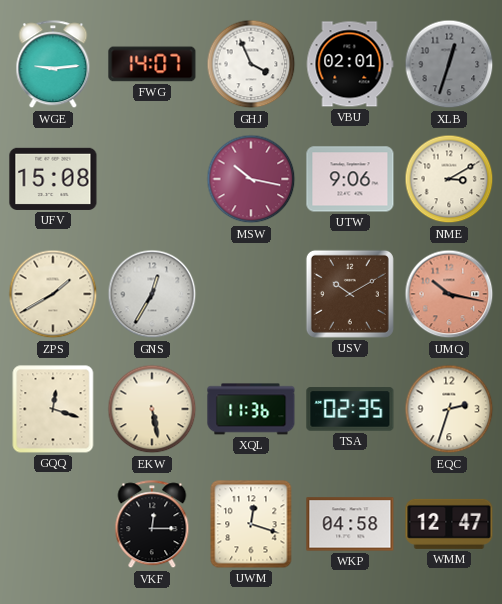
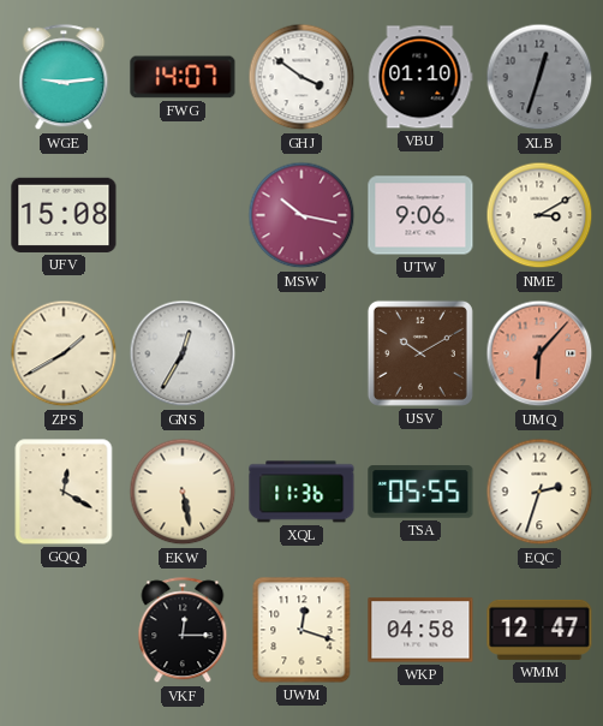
GHJ: 3:56 -> 3:51
VBU: 02:01 -> 01:10
UMQ: 10:17 -> 6:07
GQQ: 12:18 -> 12:20
TSA: 02:35 -> 05:55
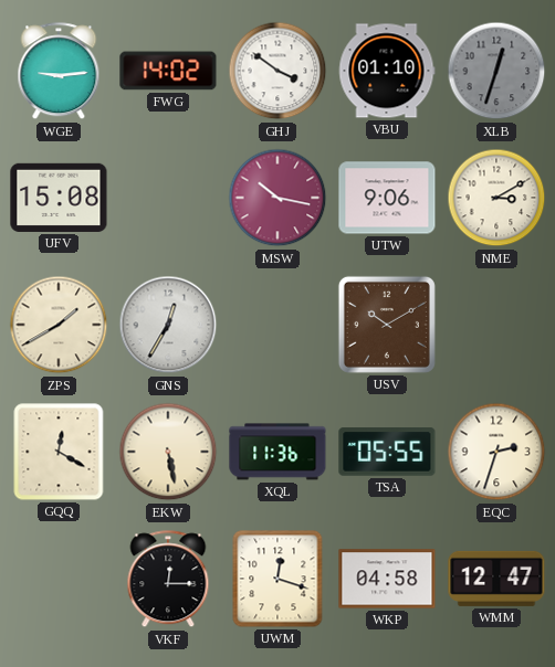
FWG: 14:07 -> 14:02
UMQ: 6:07 -> none
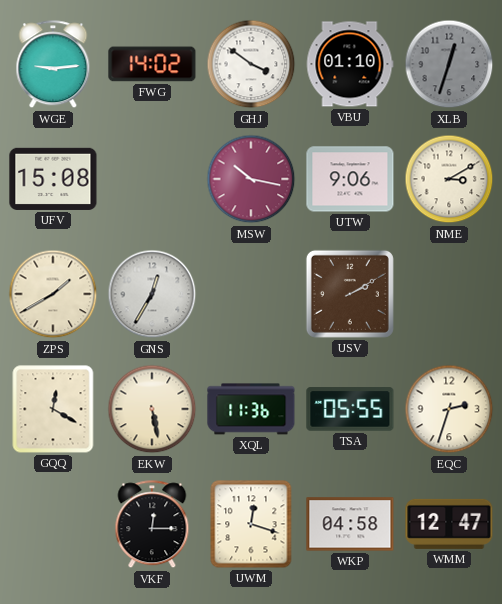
USV: 10:10 -> 2:10
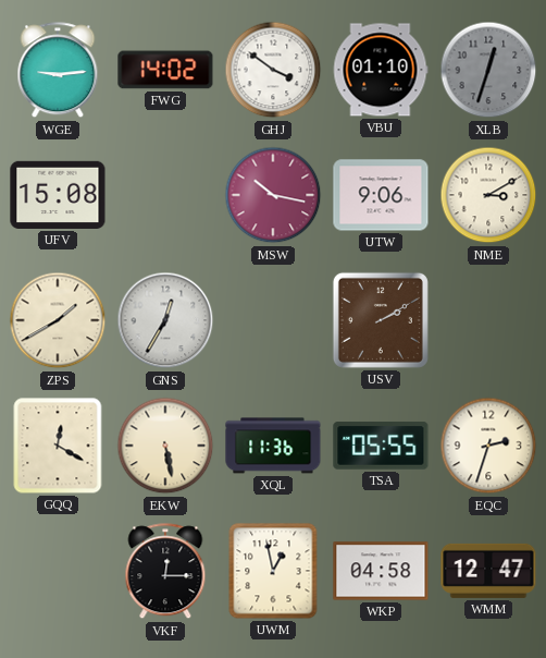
UWM: 12:18 -> 12:58
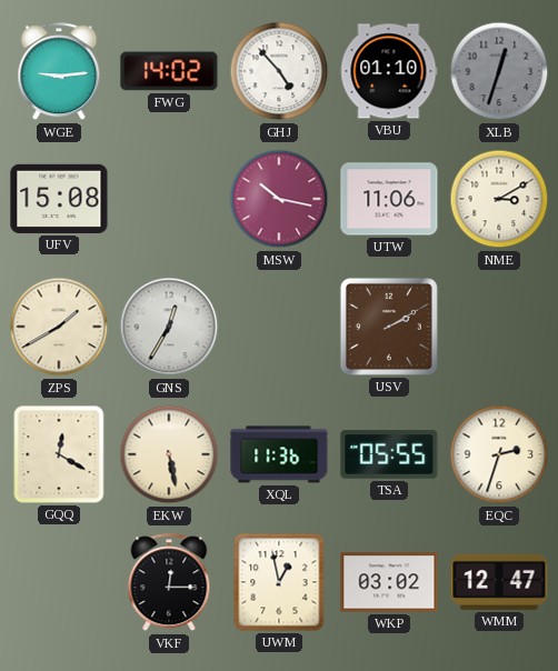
GHJ: 3:51 -> 4:53
UTW: 9:06 -> 11:06
WKP: 04:58 -> 03:02
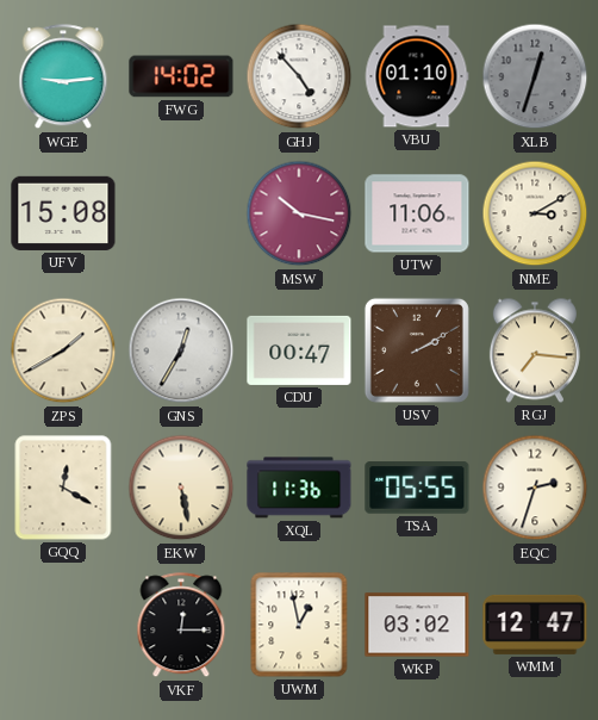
CDU: none -> 00:47
RGJ: none -> 7:16
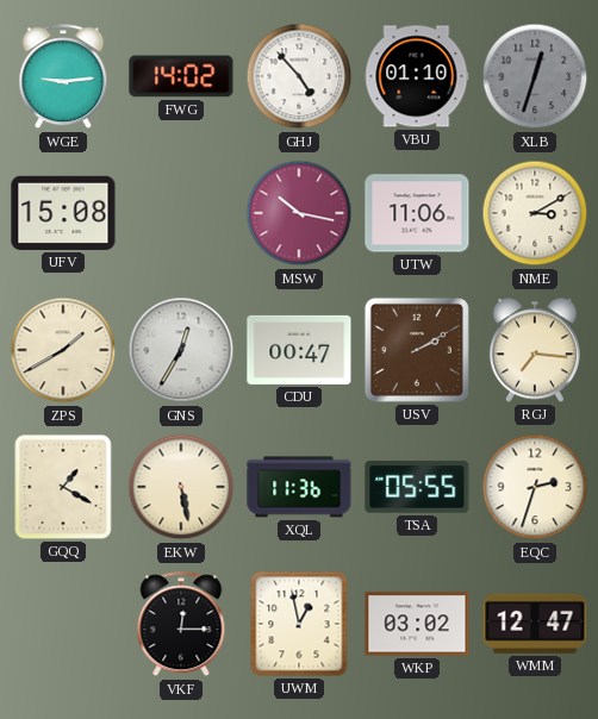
GQQ: 12:20 -> 1:20
